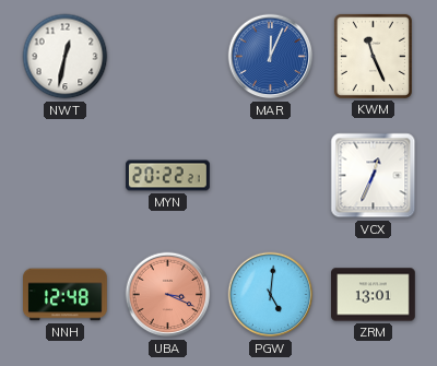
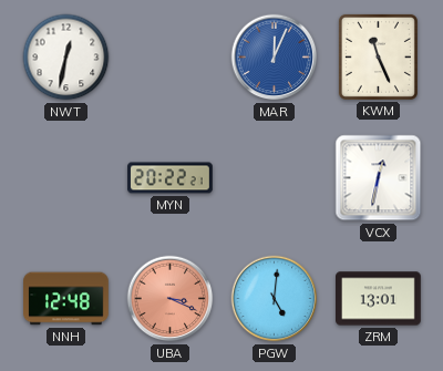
VCX: 12:34 -> 12:32
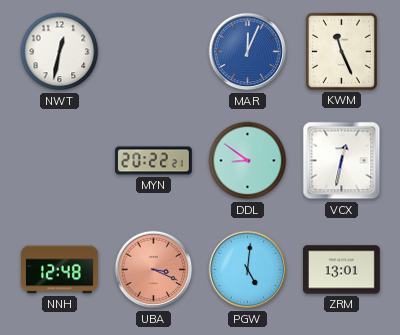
DDL: none -> 8:51
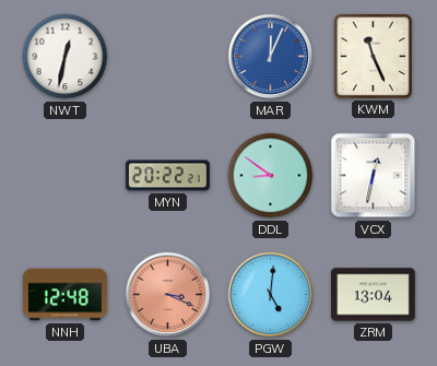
ZRM: 13:01 -> 13:04
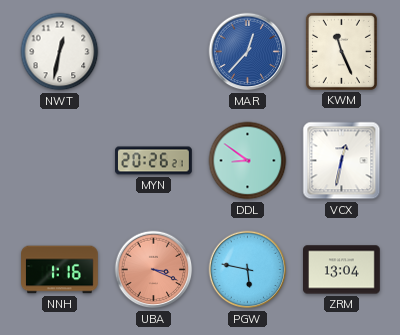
MAR: 12:04 -> 12:37
MYN: 20:22 -> 20:26
NNH: 12:48 -> 1:16
PGW: 5:01 -> 5:47
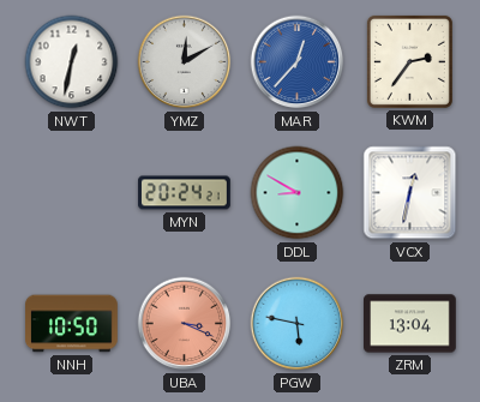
YMZ: none -> 12:10
KWM: 11:26 -> 2:36
MYN: 20:26 -> 20:24
DDL: 8:51 -> 8:50
NNH: 1:16 -> 10:50
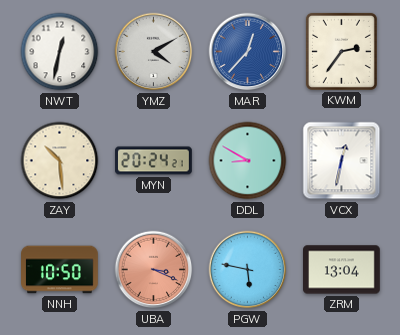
YMZ: 12:10 -> 4:10
ZAY: none -> 10:29
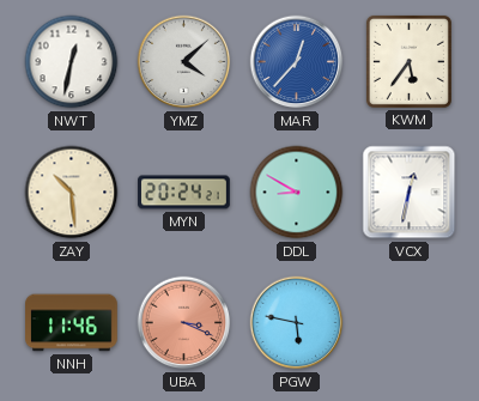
YMZ: 4:10 -> 4:08
KWM: 2:36 -> 5:36
NNH: 10:50 -> 11:46
ZRM: 13:04 -> none
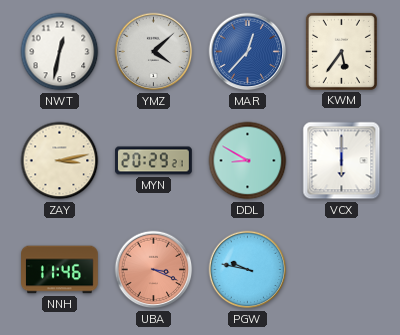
ZAY: 10:29 -> 3:13
MYN: 20:24 -> 20:29
VCX: 12:32 -> 6:00
PGW: 5:47 -> 9:47
